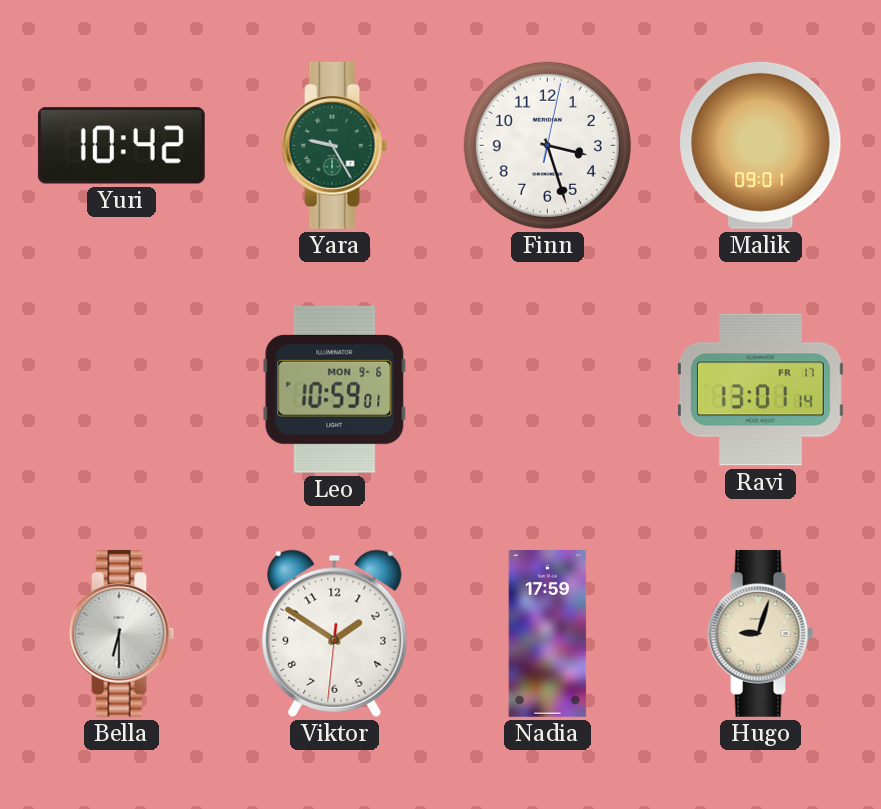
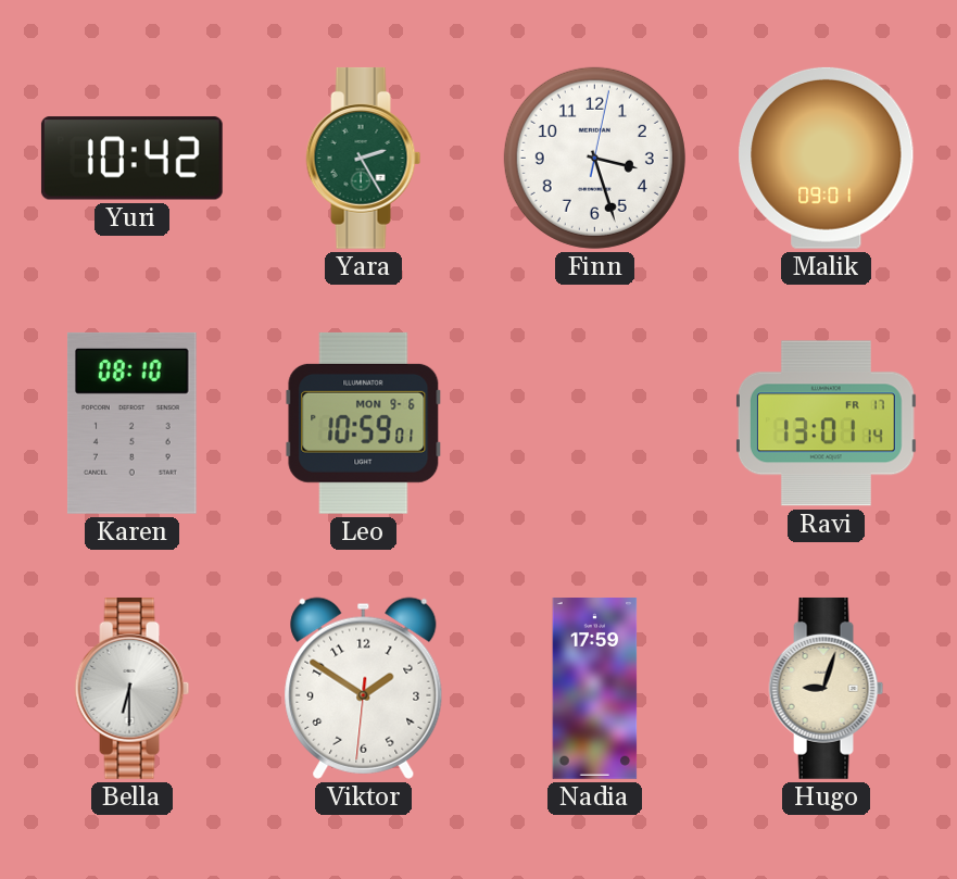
Yara: 9:25 -> 2:25
Karen: none -> 08:10
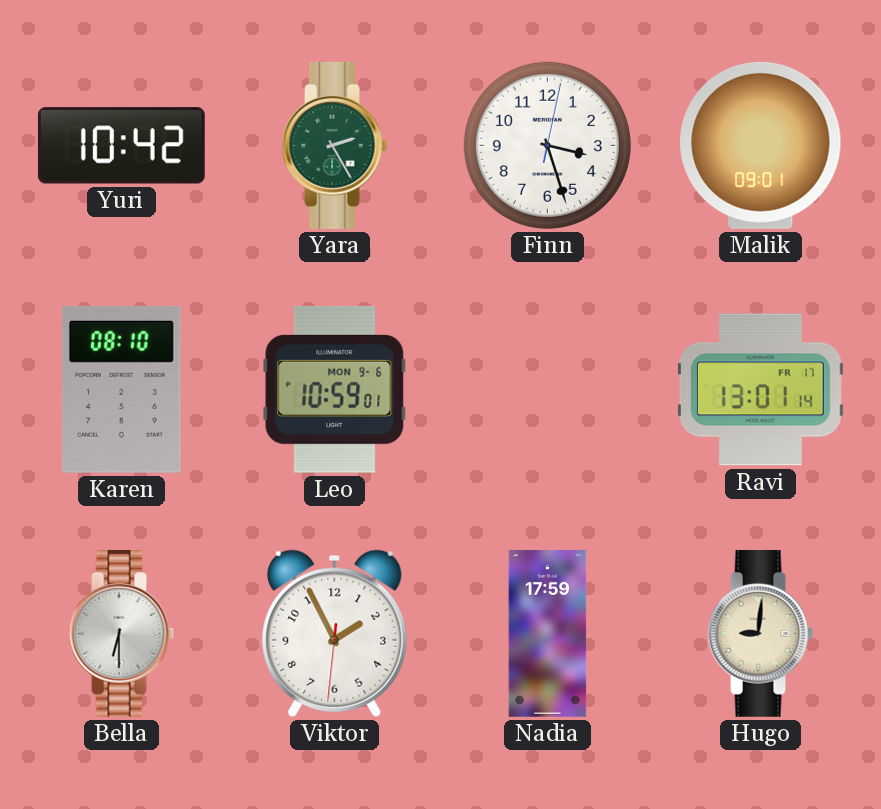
Viktor: 1:50 -> 1:55
Hugo: 9:03 -> 9:01
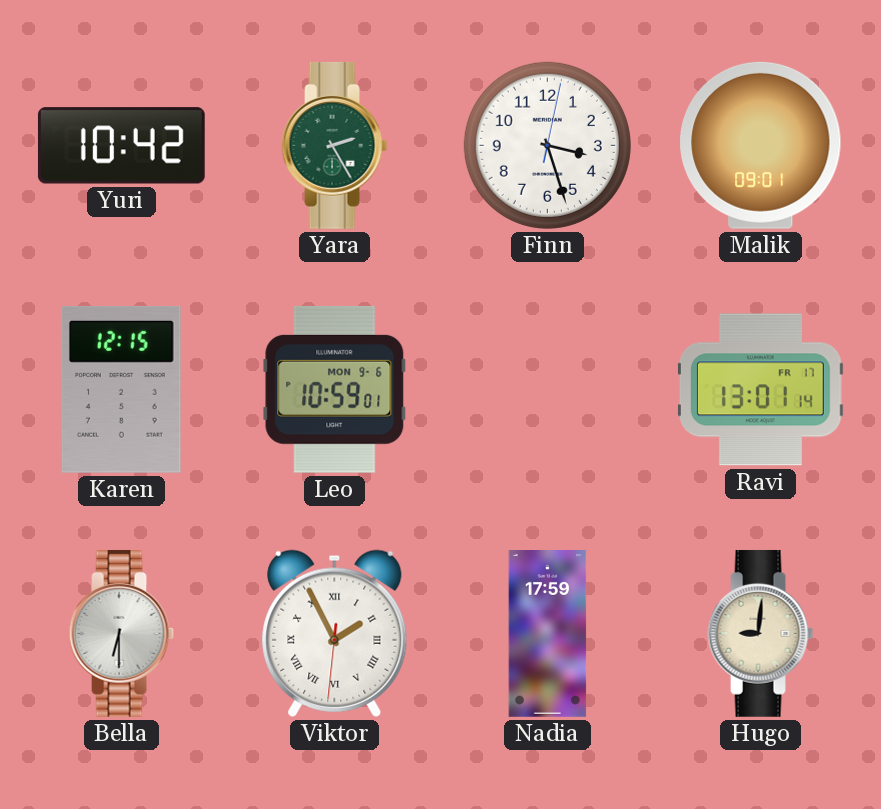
Karen: 08:10 -> 12:15
Viktor numerals: Arabic -> Roman
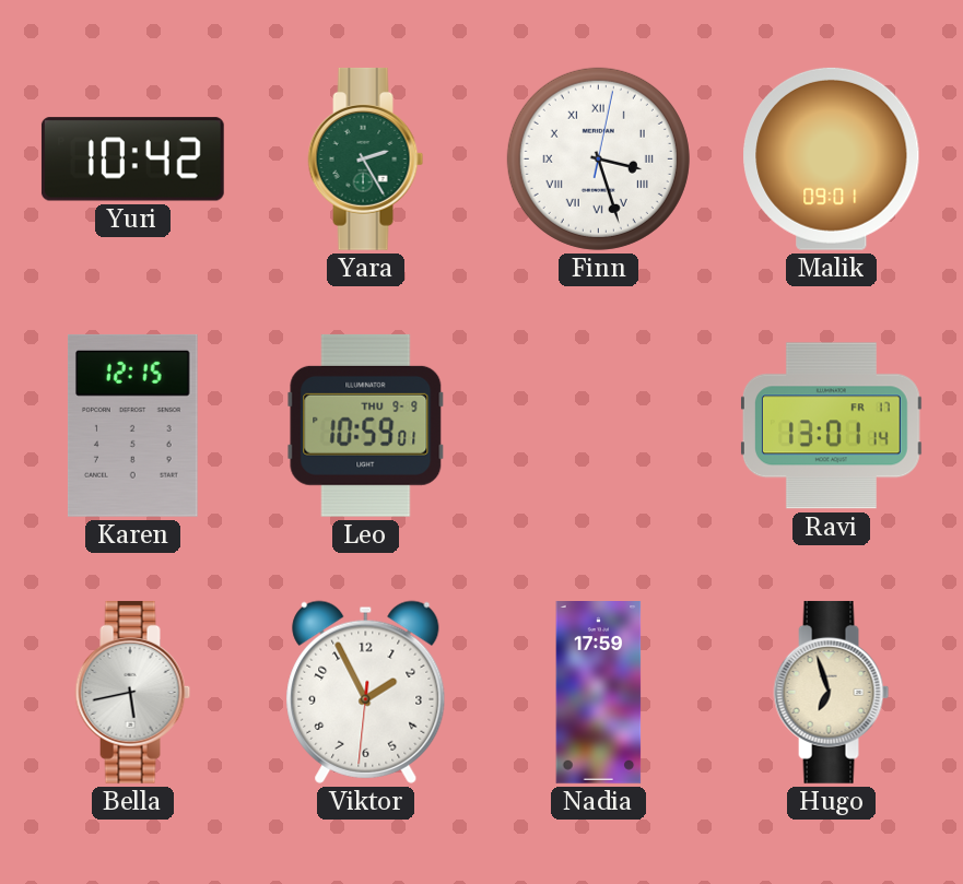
Finn numerals: Arabic -> Roman
Leo date: MON 9-6 -> THU 9-9
Bella: 6:30 -> 5:43
Viktor numerals: Roman -> Arabic
Hugo: 9:01 -> 6:57
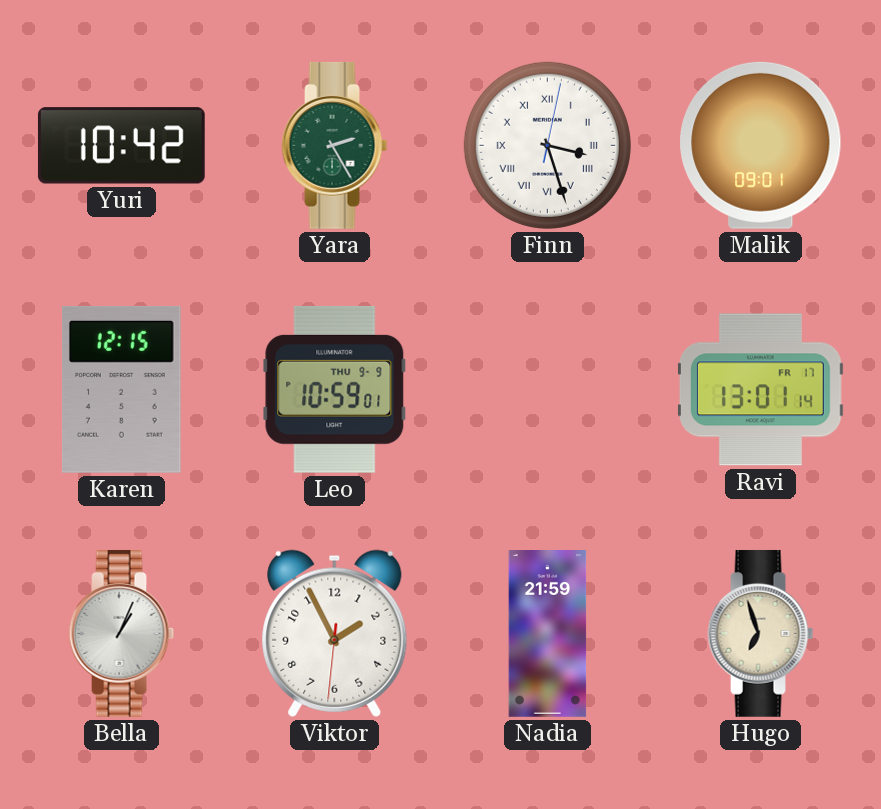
Bella: 5:43 -> 1:04
Nadia: 17:59 -> 21:59
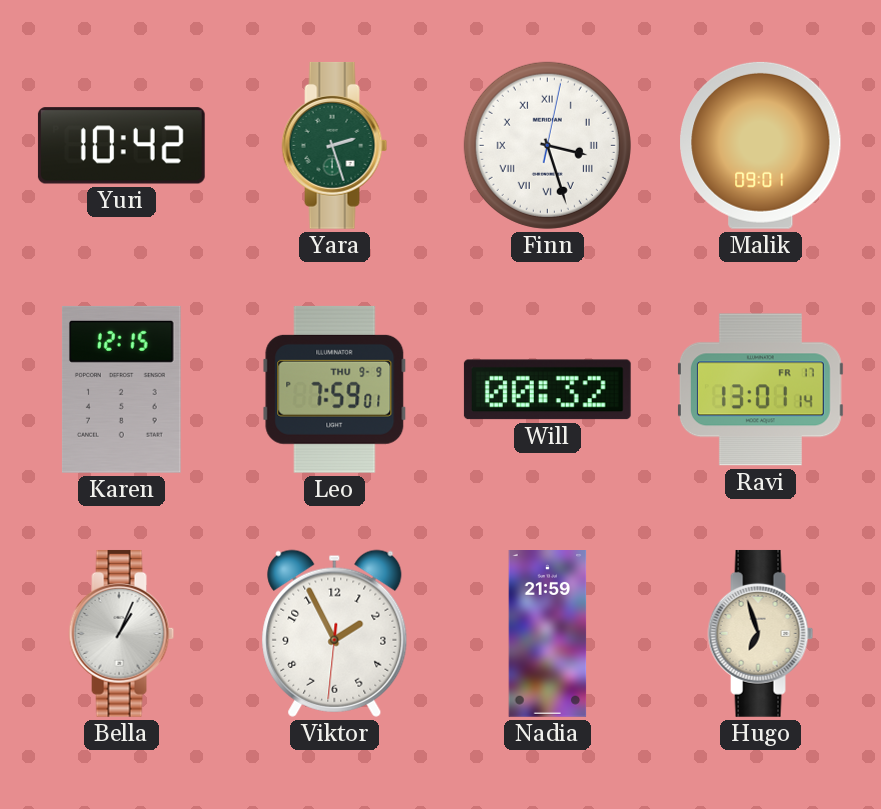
Yara: 2:25 -> 2:27
Leo: 10:59 -> 7:59
Will: none -> 00:32
